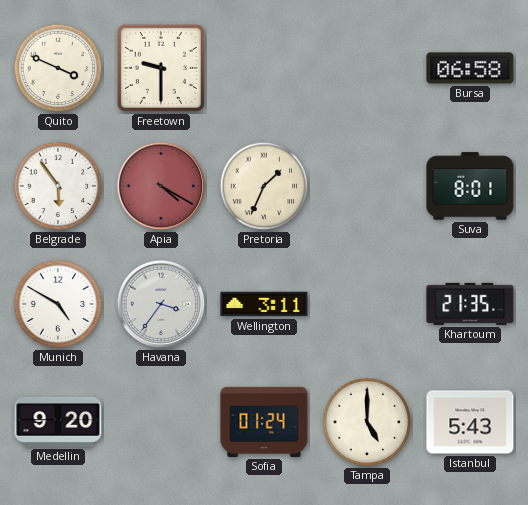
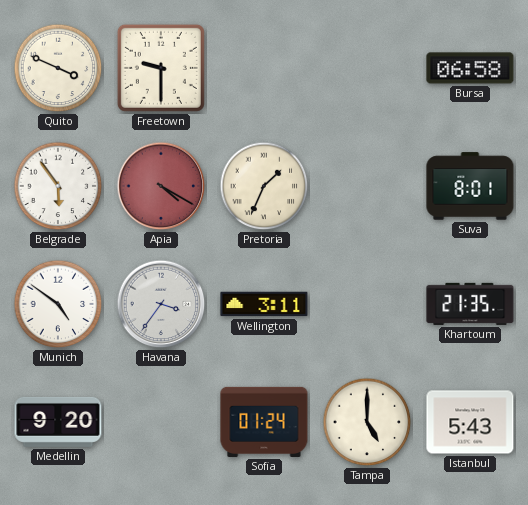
Munich: 4:50 -> 4:51
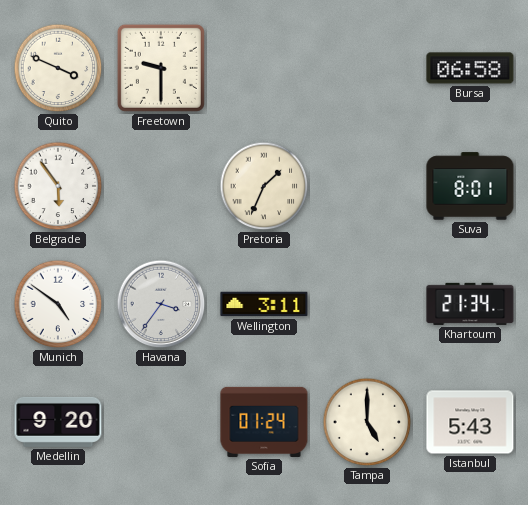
Apia: 4:20 -> none
Khartoum: 21:35 -> 21:34
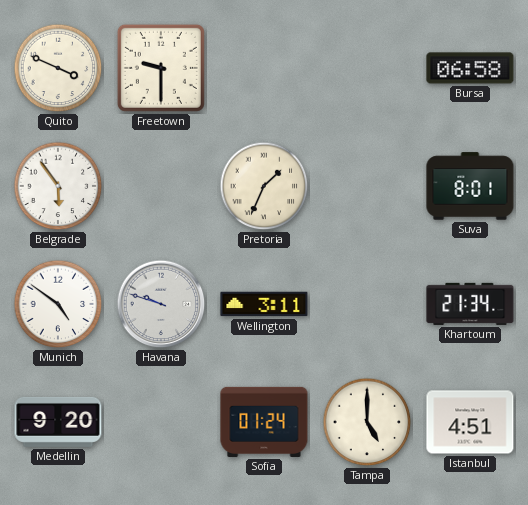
Havana: 3:36 -> 9:48
Istanbul: 5:43 -> 4:51
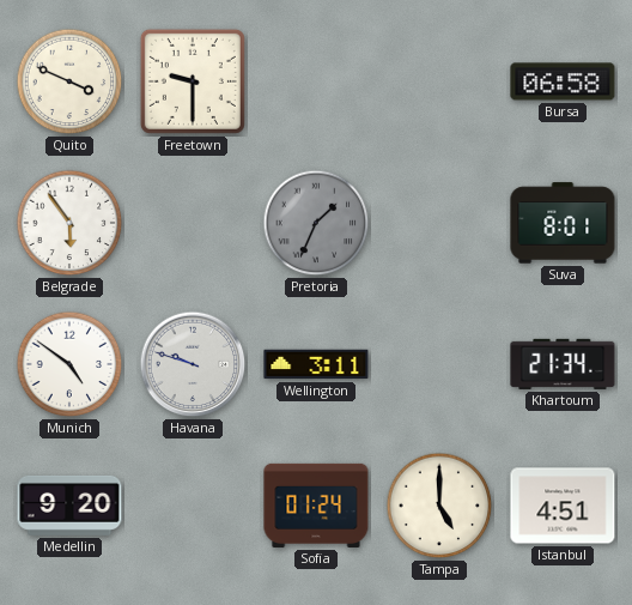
Pretoria dial: cream -> grey
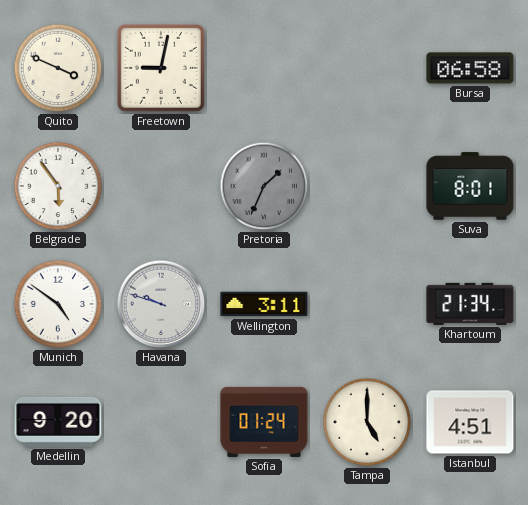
Freetown: 9:30 -> 9:02
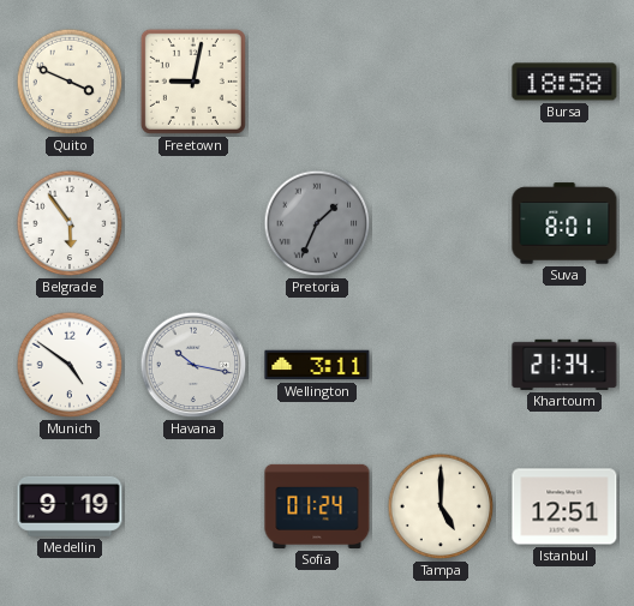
Bursa: 06:58 -> 18:58
Havana: 9:48 -> 10:17
Medellin: 9:20 -> 9:19
Istanbul: 4:51 -> 12:51
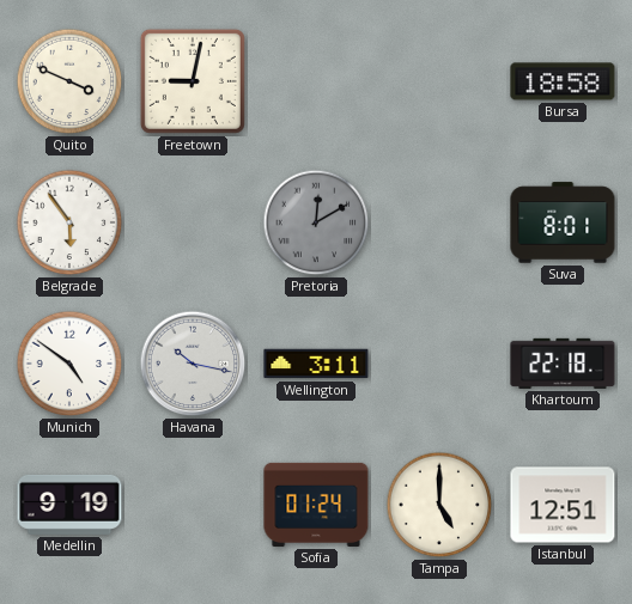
Pretoria: 1:34 -> 12:10
Khartoum: 21:34 -> 22:18
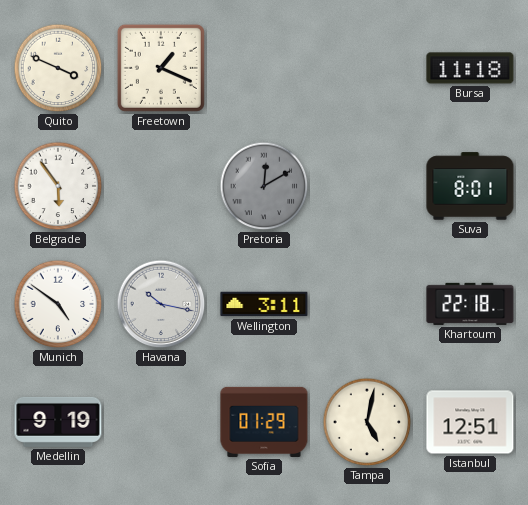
Freetown: 9:02 -> 1:19
Bursa: 18:58 -> 11:18
Sofia: 01:24 -> 01:29
Tampa: 5:00 -> 5:02
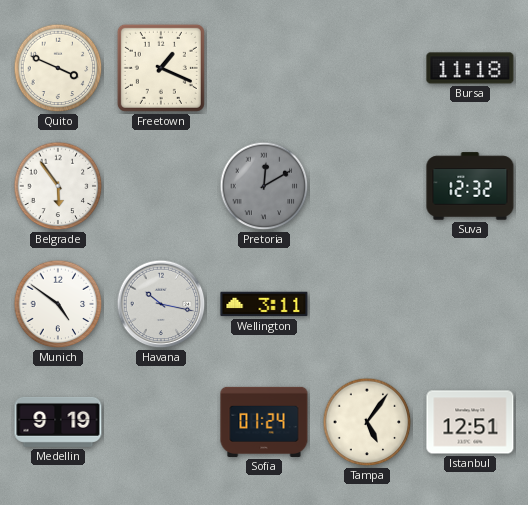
Suva: 8:01 -> 12:32
Khartoum: 22:18 -> none
Sofia: 01:29 -> 01:24
Tampa: 5:02 -> 5:06
